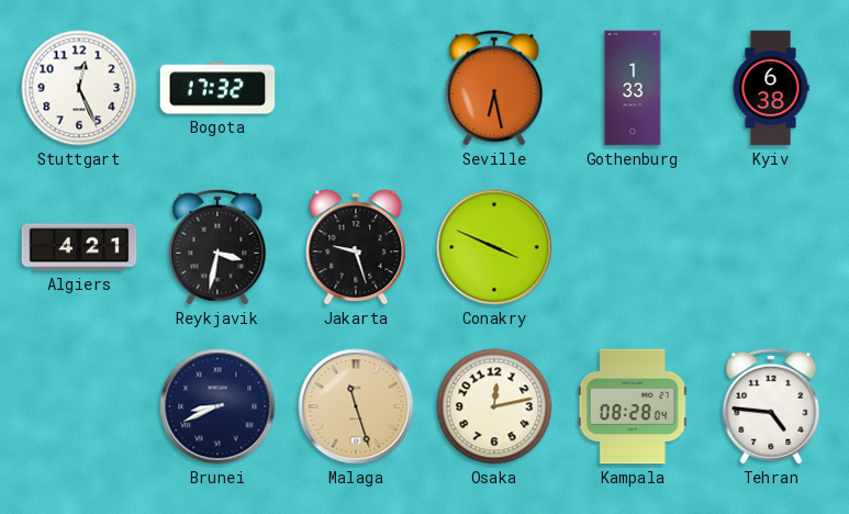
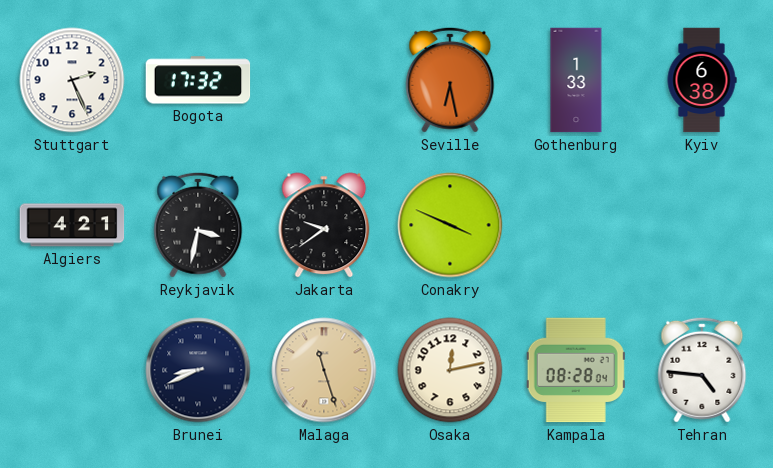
Stuttgart: 12:26 -> 2:26
Jakarta: 9:27 -> 9:39
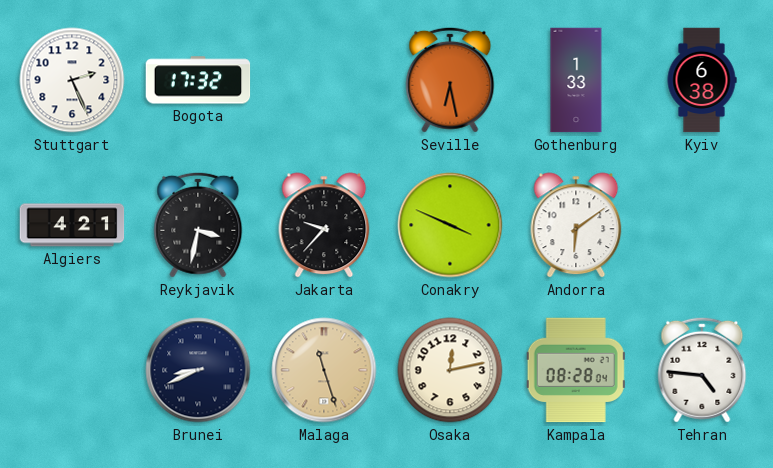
Jakarta: 9:39 -> 9:37
Andorra: none -> 6:09
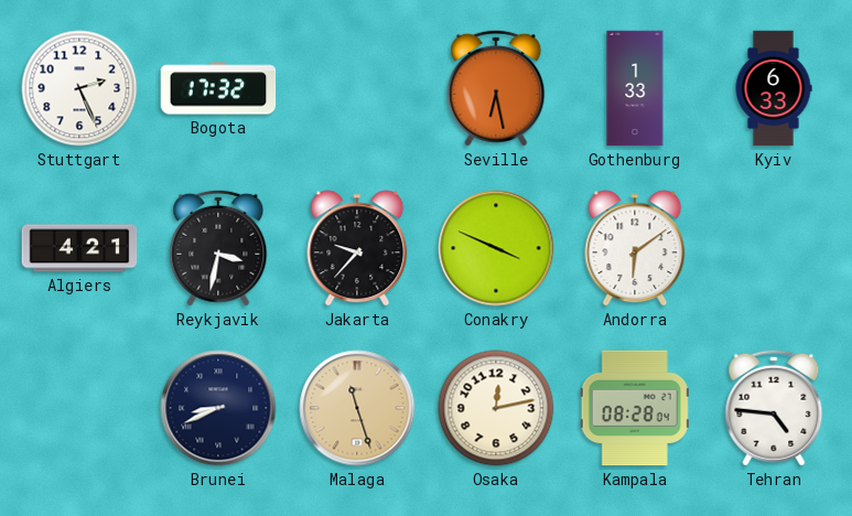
Kyiv: 6:38 -> 6:33
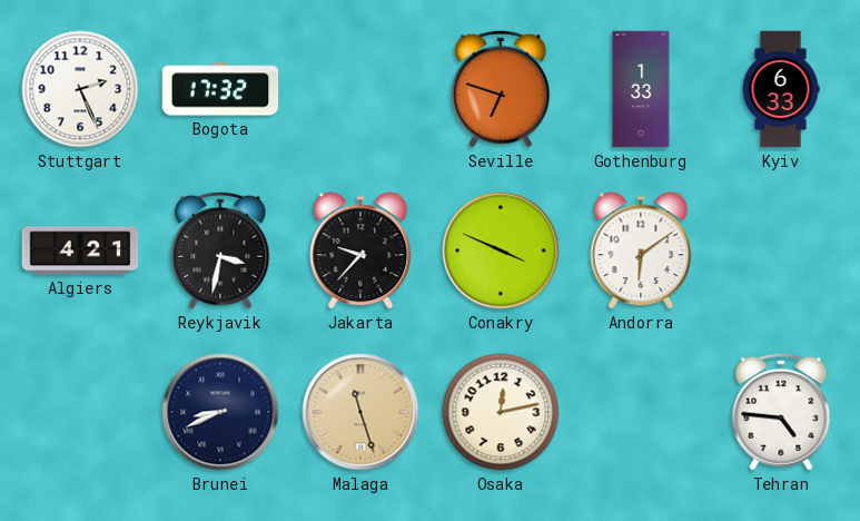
Seville: 6:28 -> 6:48
Kampala: 08:28 -> none
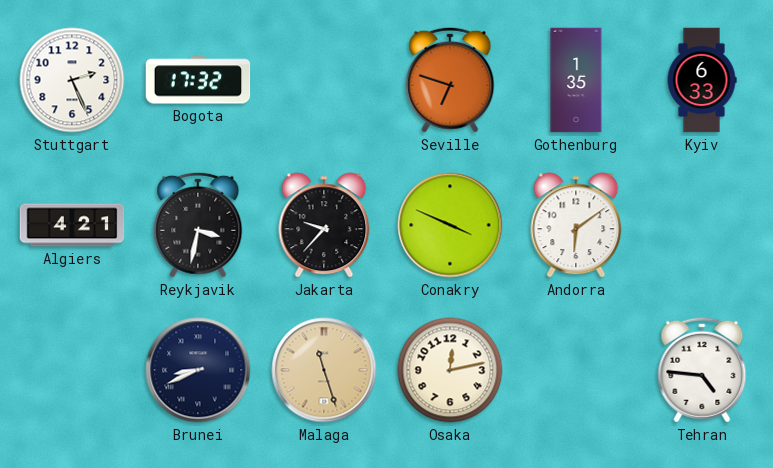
Gothenburg: 1:33 -> 1:35
